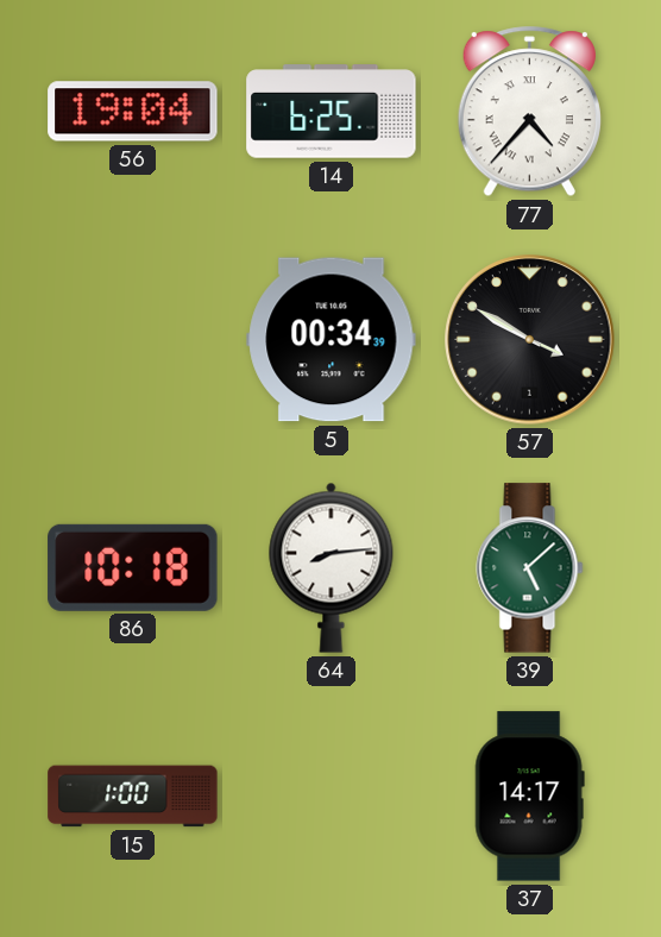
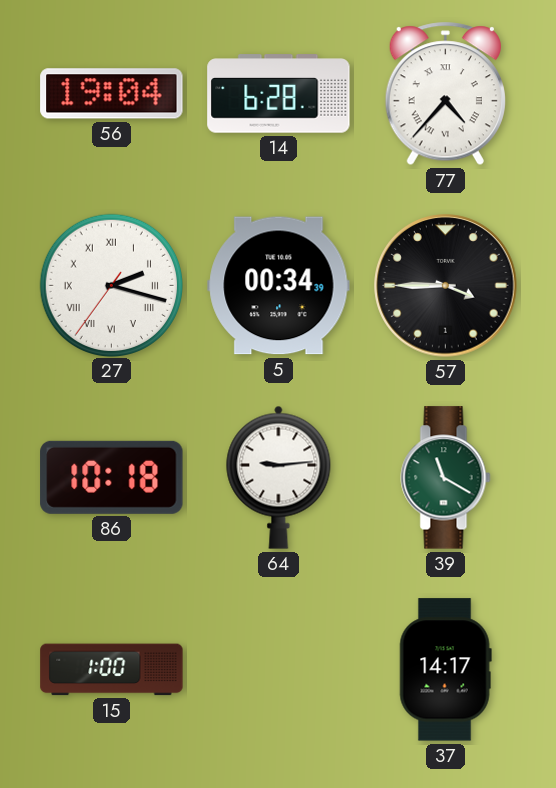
14: 6:25 -> 6:28
27: none -> 2:17
57: 3:50 -> 3:45
64: 8:14 -> 9:14
39: 5:08 -> 11:20
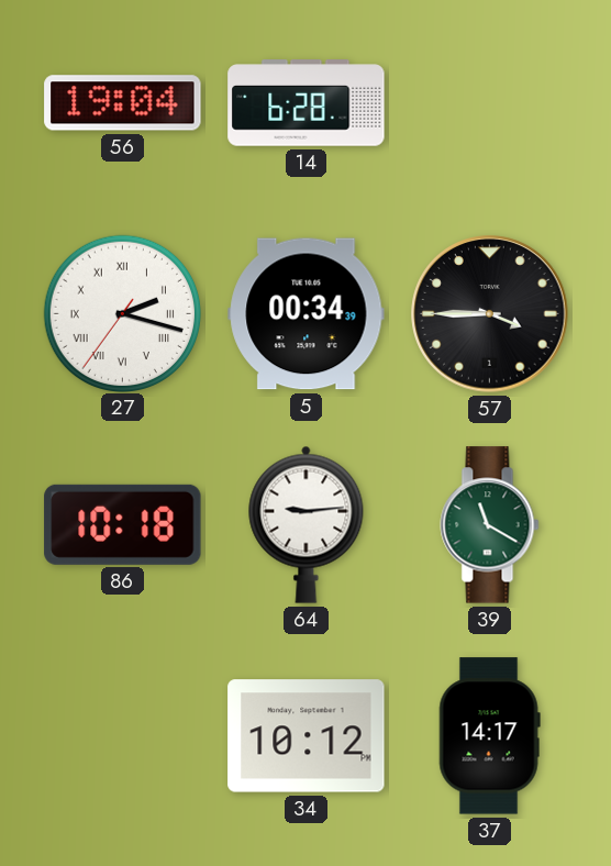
77: 4:37 -> none
15: 1:00 -> none
34: none -> 10:12
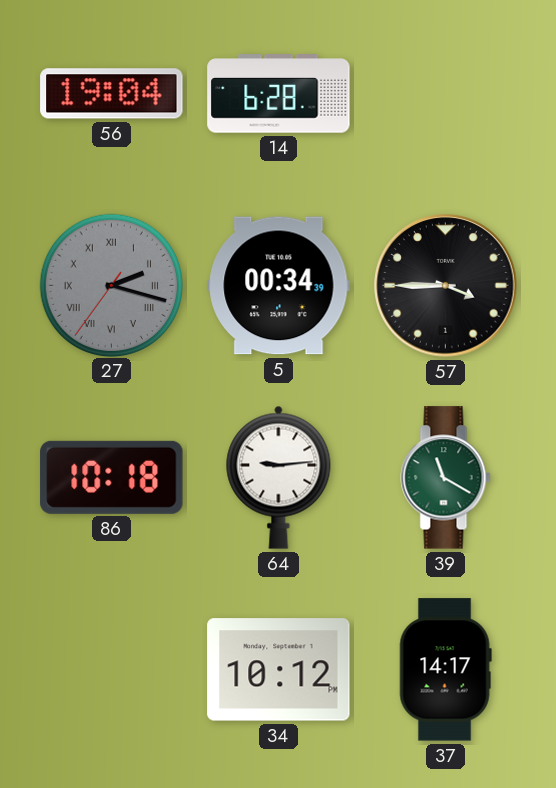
27 dial: white -> grey
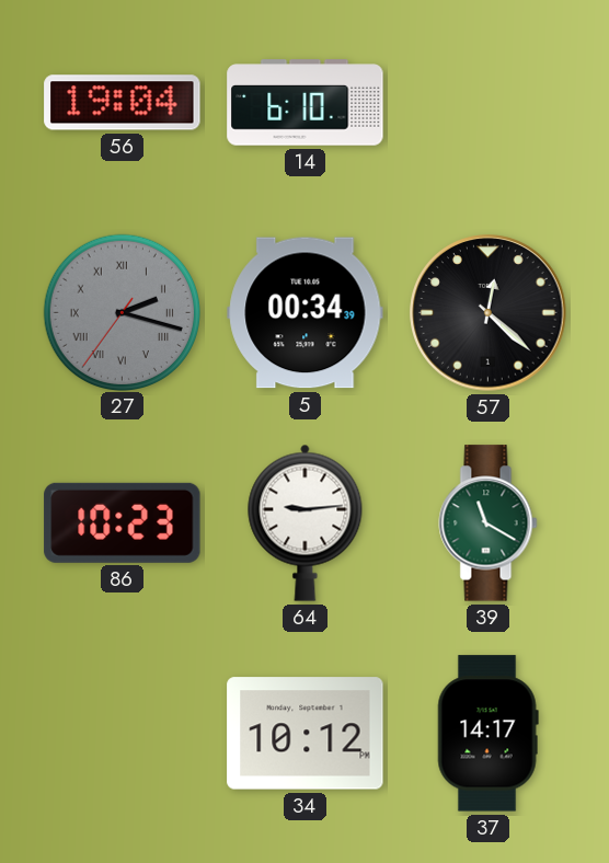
14: 6:28 -> 6:10
57: 3:45 -> 12:22
86: 10:18 -> 10:23
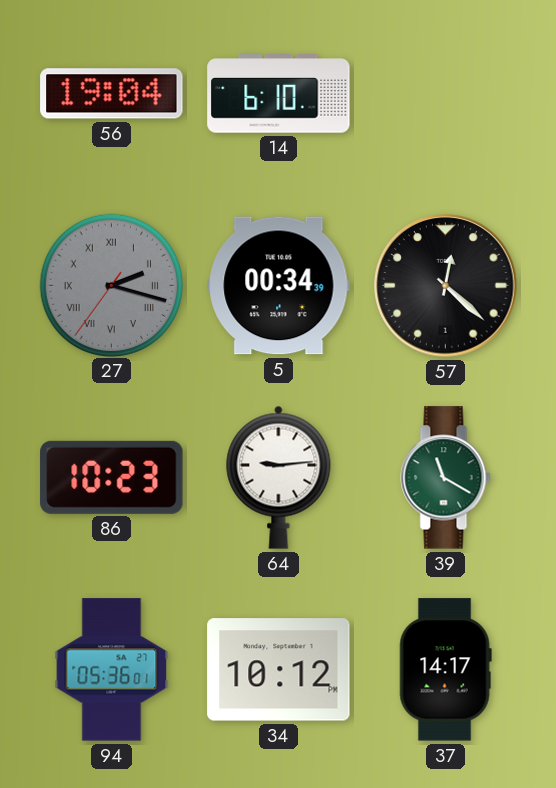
94: none -> 05:36
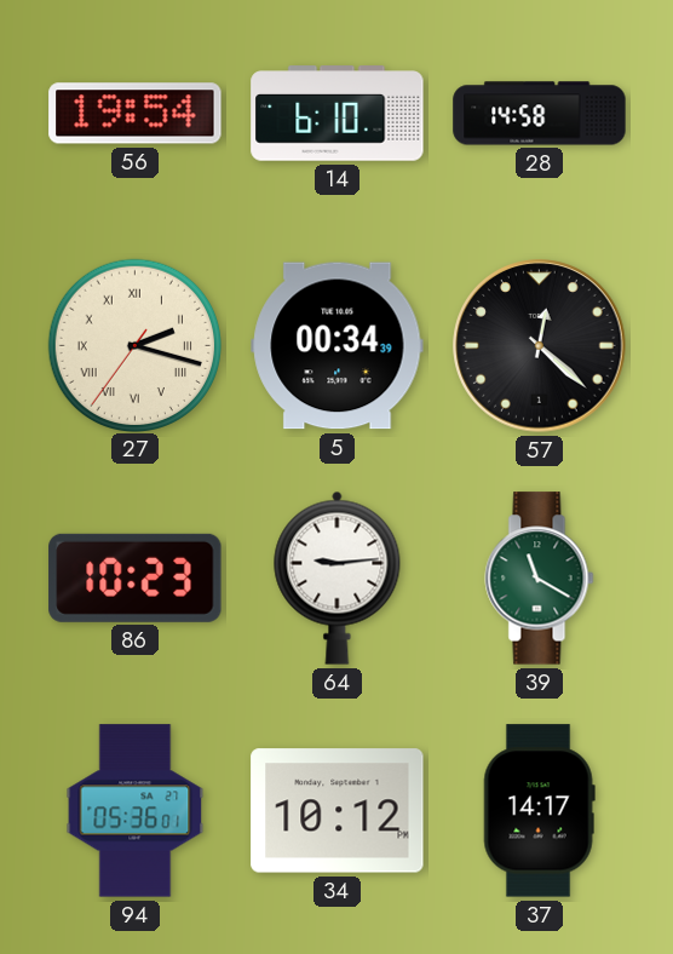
56: 19:04 -> 19:54
28: none -> 14:58
27 dial: grey -> cream
